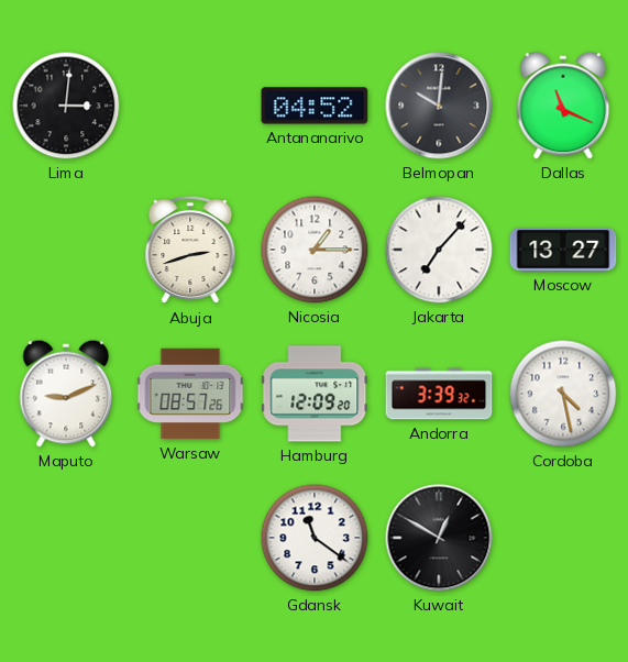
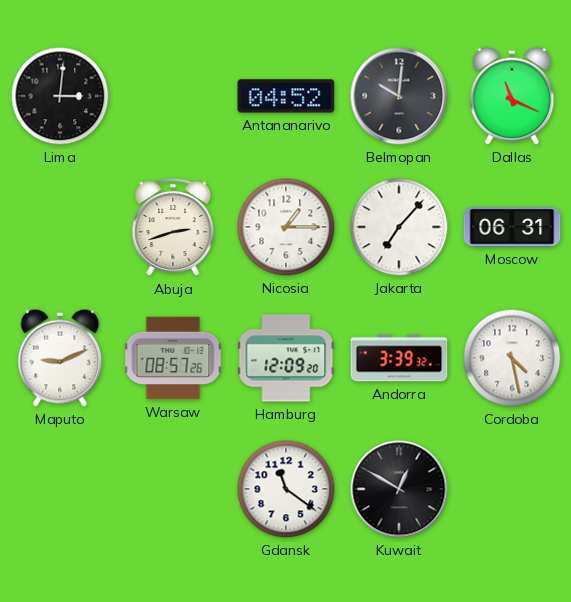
Moscow: 13:27 -> 06:31
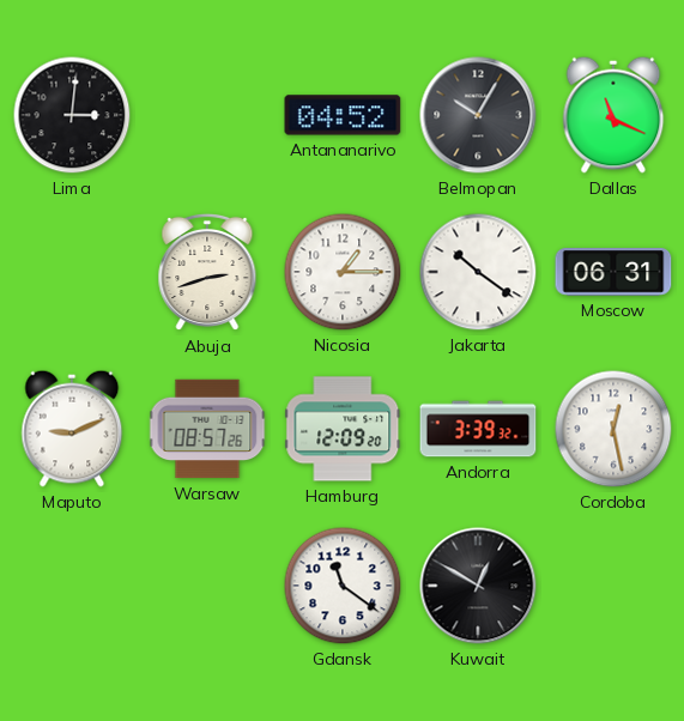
Belmopan: 10:01 -> 10:05
Jakarta: 7:07 -> 10:21
Cordoba: 4:28 -> 12:28
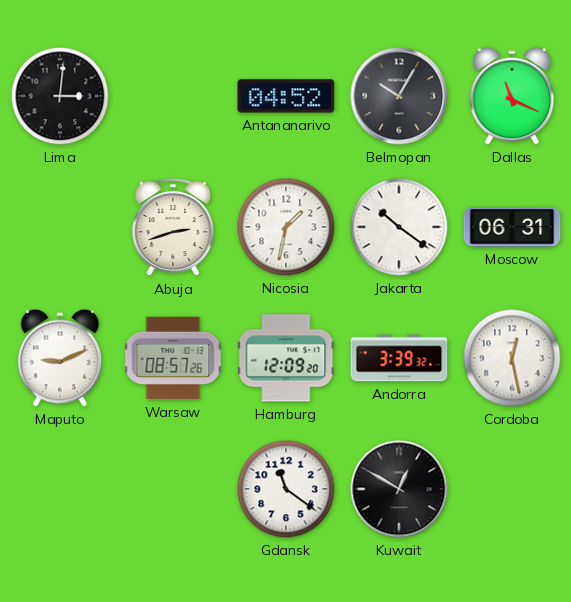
Nicosia: 1:15 -> 1:32
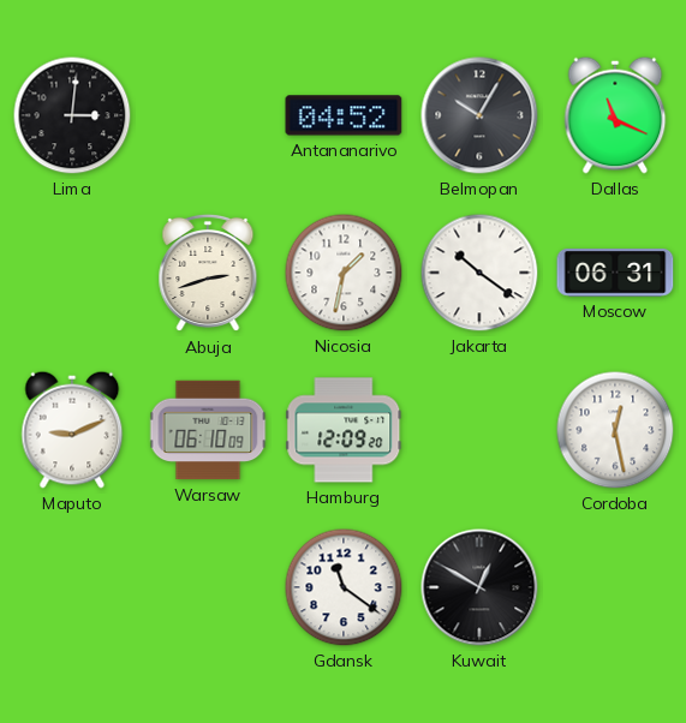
Warsaw: 08:57 -> 06:10
Andorra: 3:39 -> none
